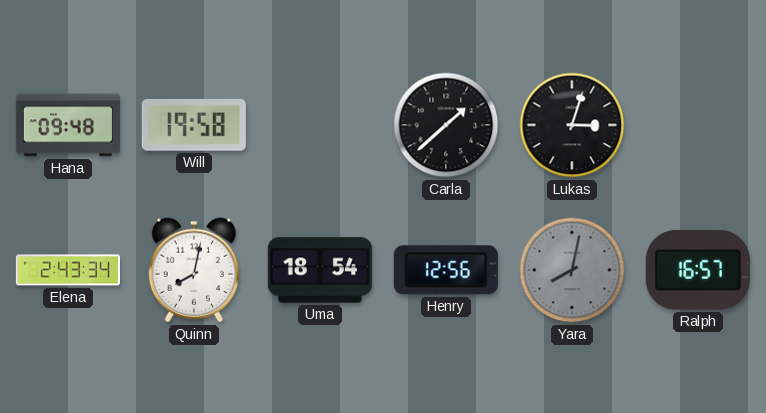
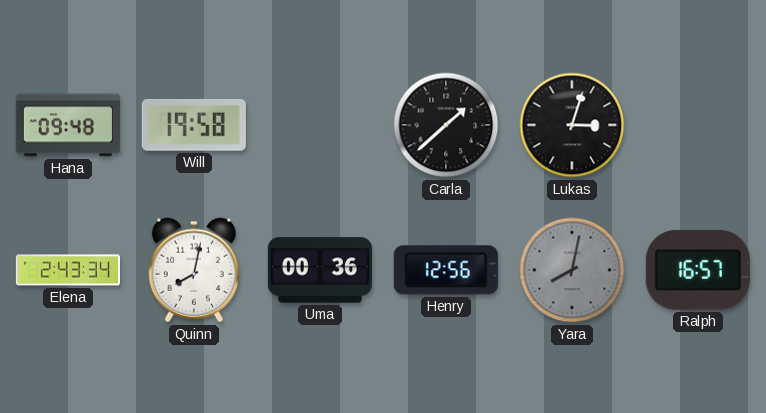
Uma: 18:54 -> 00:36
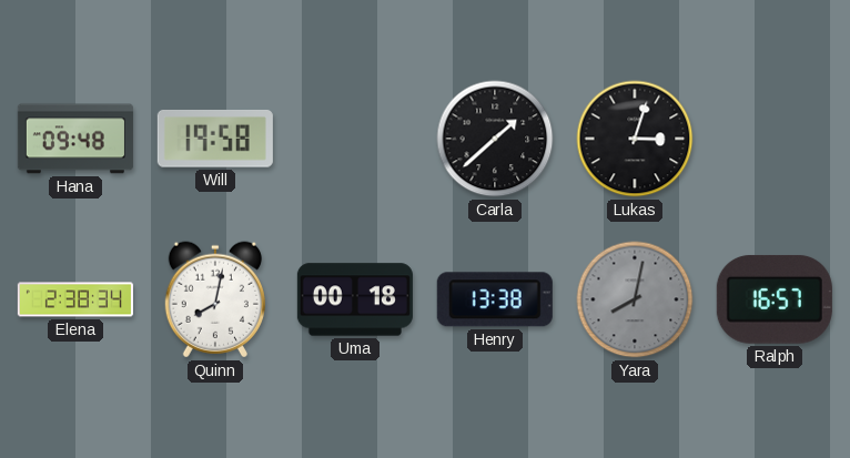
Elena: 2:43 -> 2:38
Uma: 00:36 -> 00:18
Henry: 12:56 -> 13:38
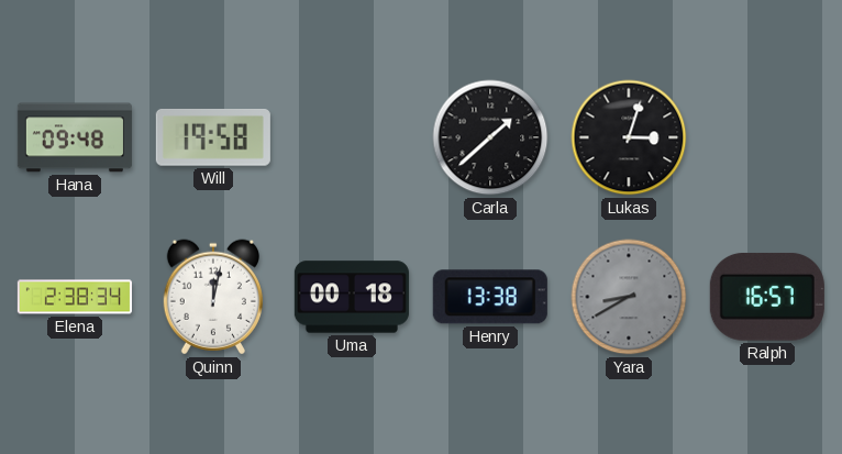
Quinn: 8:02 -> 12:02
Yara: 8:02 -> 8:40
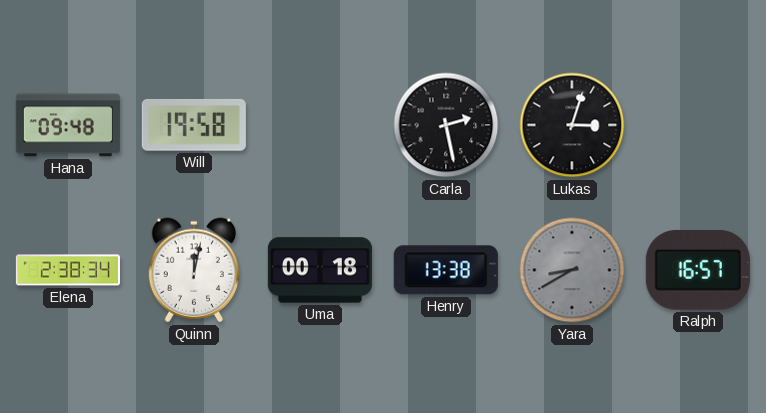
Carla: 1:38 -> 2:28
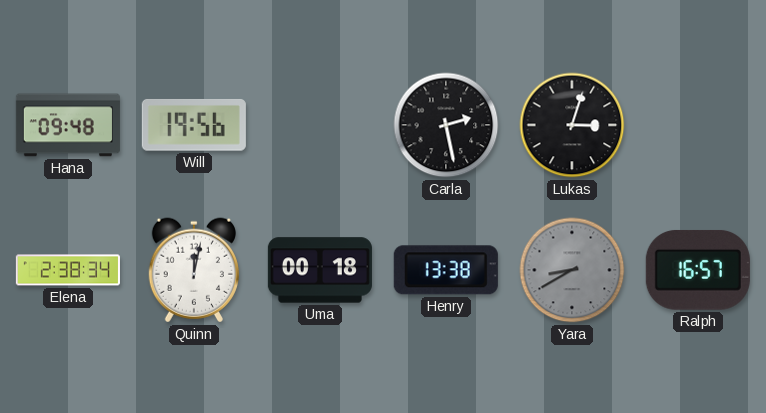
Will: 19:58 -> 19:56
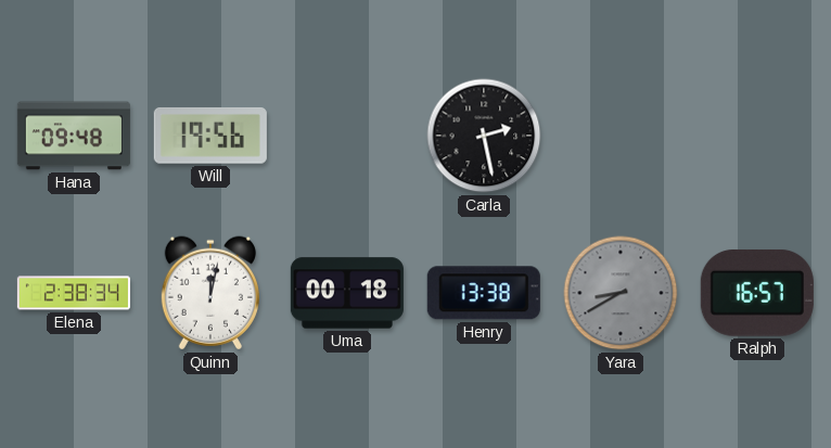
Lukas: 3:03 -> none
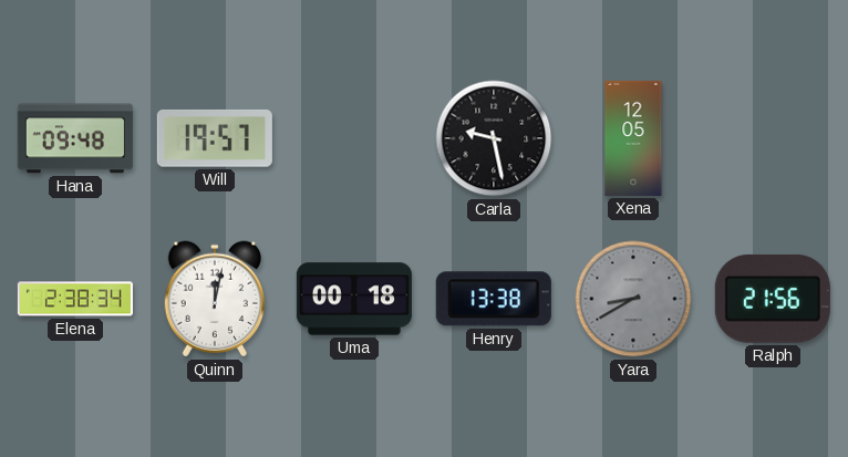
Will: 19:56 -> 19:57
Carla: 2:28 -> 9:28
Xena: none -> 12:05
Ralph: 16:57 -> 21:56
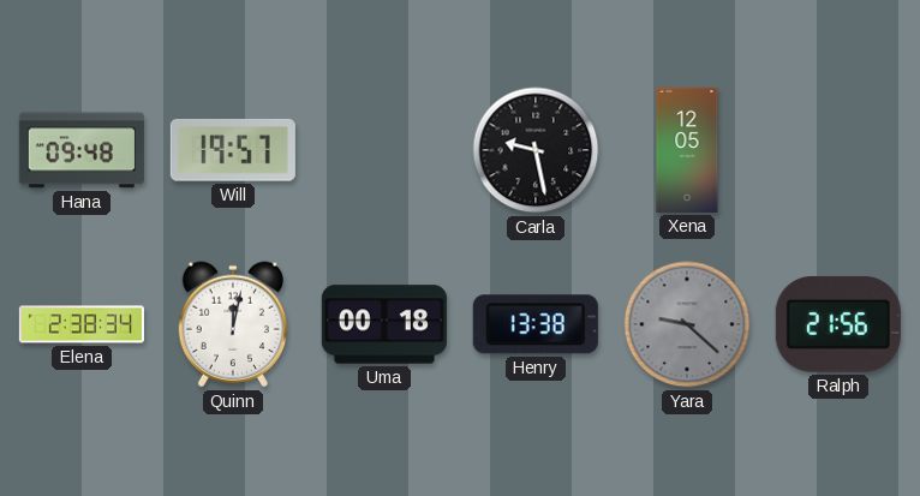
Yara: 8:40 -> 9:22
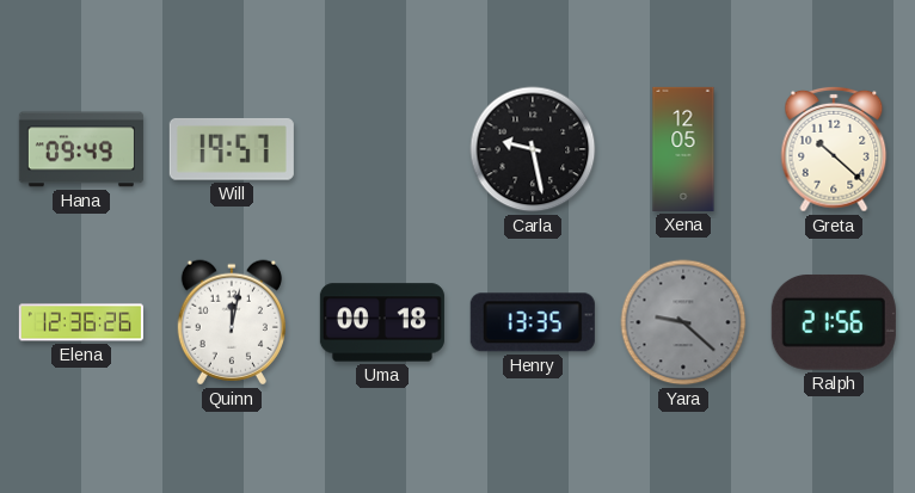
Hana: 09:48 -> 09:49
Greta: none -> 10:22
Elena: 2:38 -> 12:36
Henry: 13:38 -> 13:35
